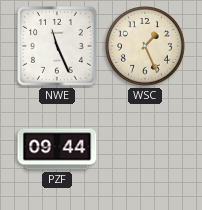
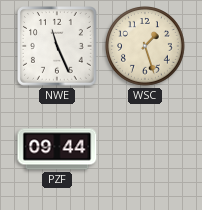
WSC: 1:26 -> 1:27
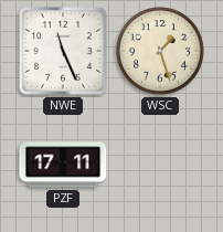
PZF: 09:44 -> 17:11
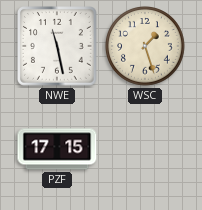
NWE: 11:26 -> 11:28
PZF: 17:11 -> 17:15
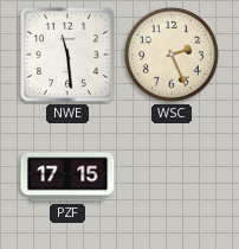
NWE: 11:28 -> 11:29
WSC: 1:27 -> 2:26
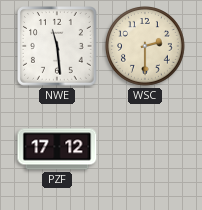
WSC: 2:26 -> 2:30
PZF: 17:15 -> 17:12
